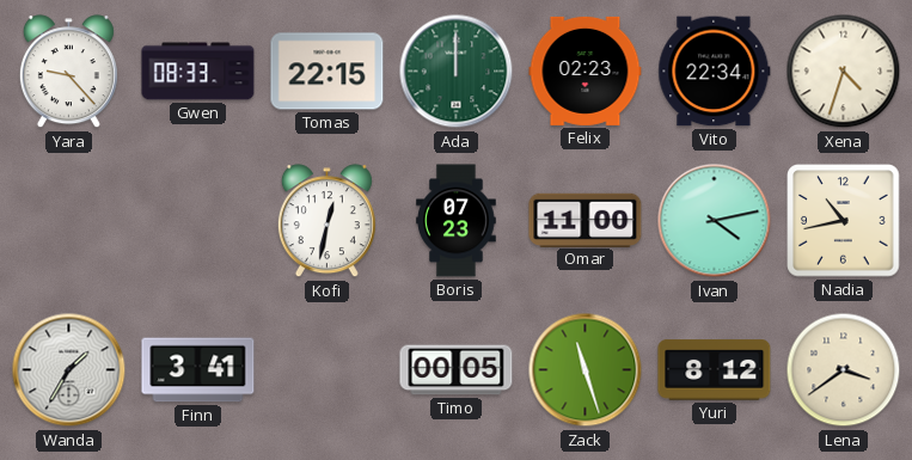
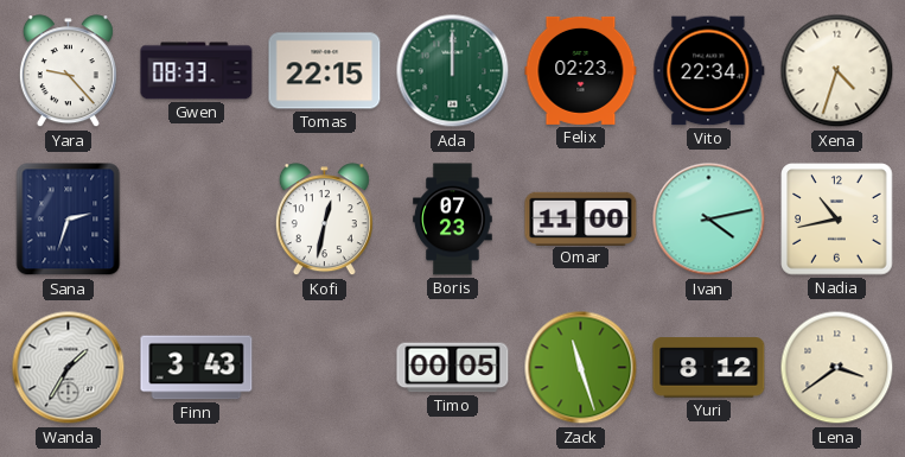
Sana: none -> 2:33
Finn: 3:41 -> 3:43
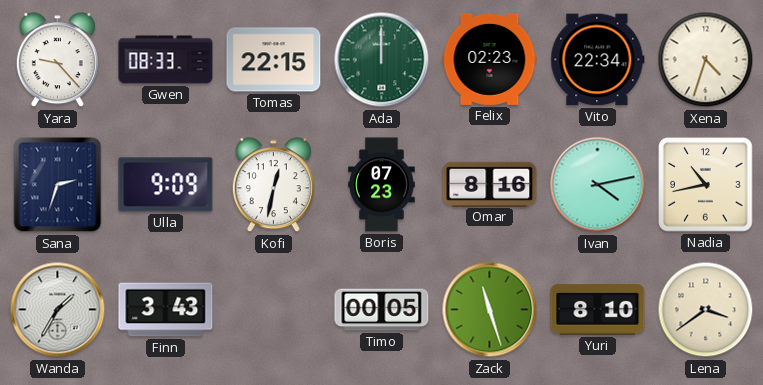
Ulla: none -> 9:09
Omar: 11:00 -> 8:16
Yuri: 8:12 -> 8:10
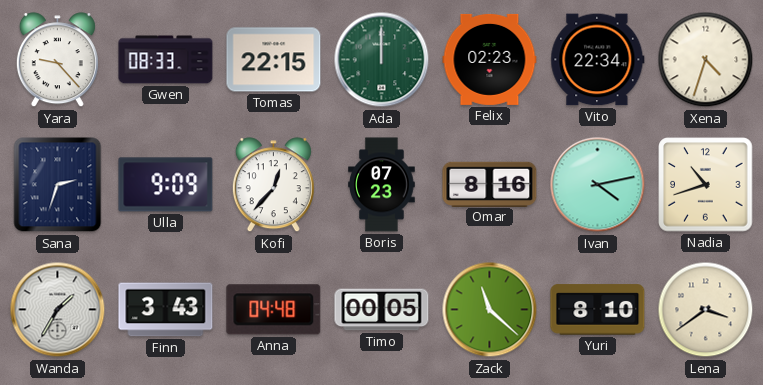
Kofi: 12:32 -> 12:37
Nadia: 10:43 -> 10:42
Anna: none -> 04:48
Zack: 11:27 -> 11:22
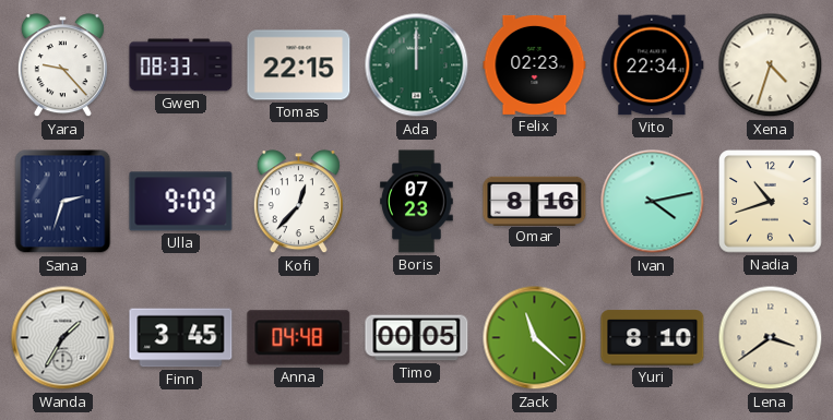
Finn: 3:43 -> 3:45
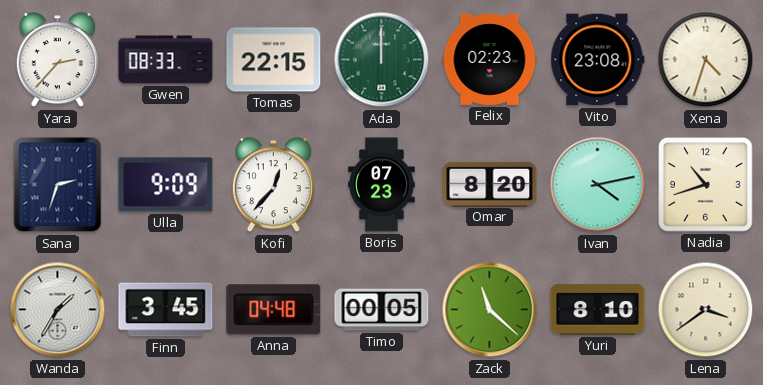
Yara: 9:23 -> 2:37
Vito: 22:34 -> 23:08
Omar: 8:16 -> 8:20
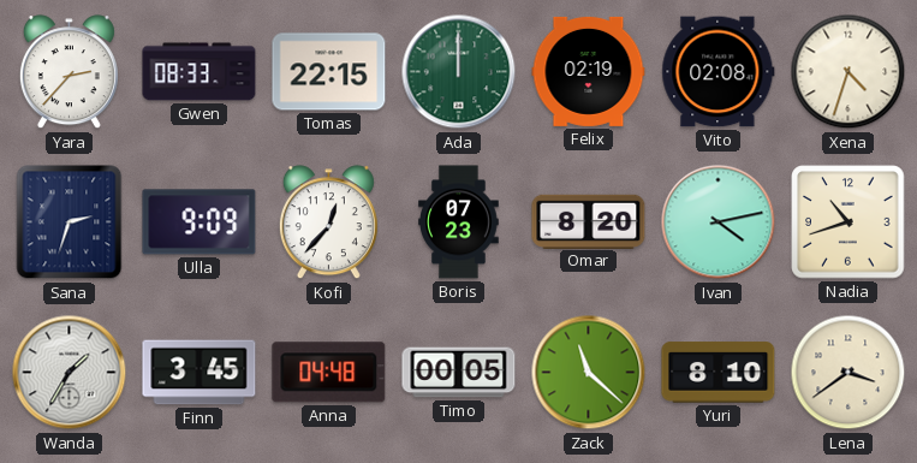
Felix: 02:23 -> 02:19
Vito: 23:08 -> 02:08
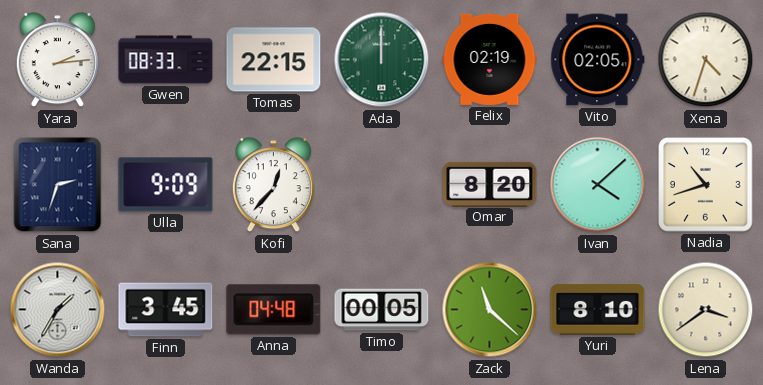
Yara: 2:37 -> 2:14
Vito: 02:08 -> 02:05
Boris: 07:23 -> none
Ivan: 4:13 -> 4:08
